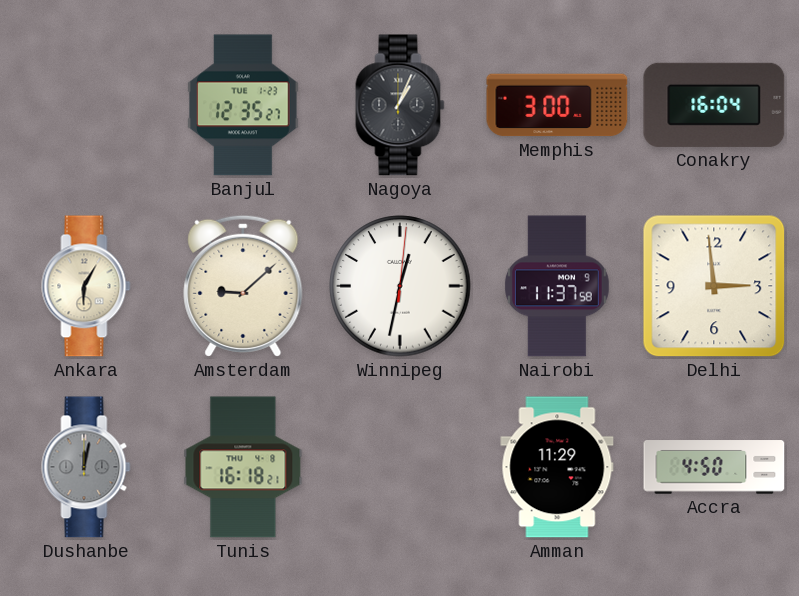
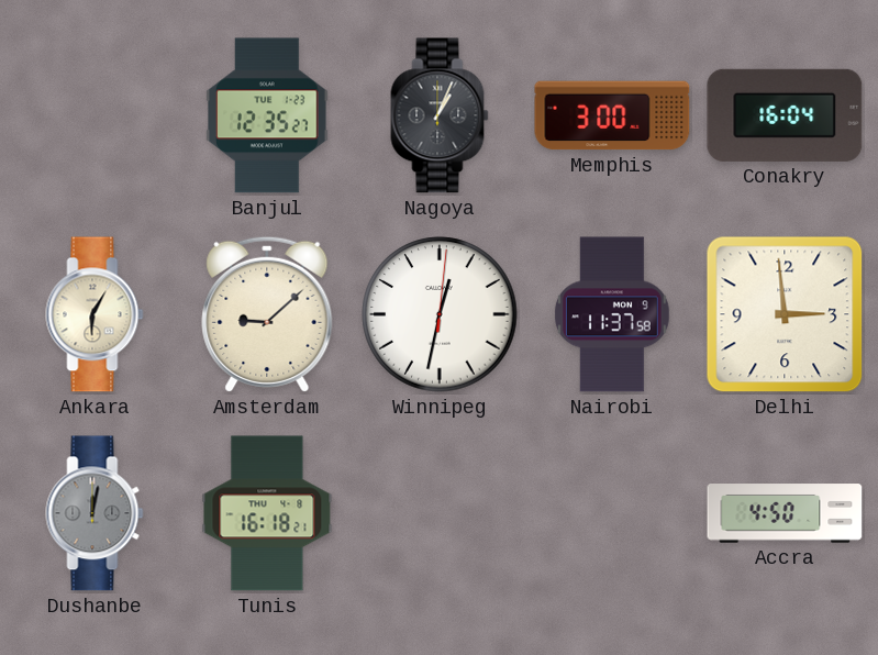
Amman: 11:29 -> none
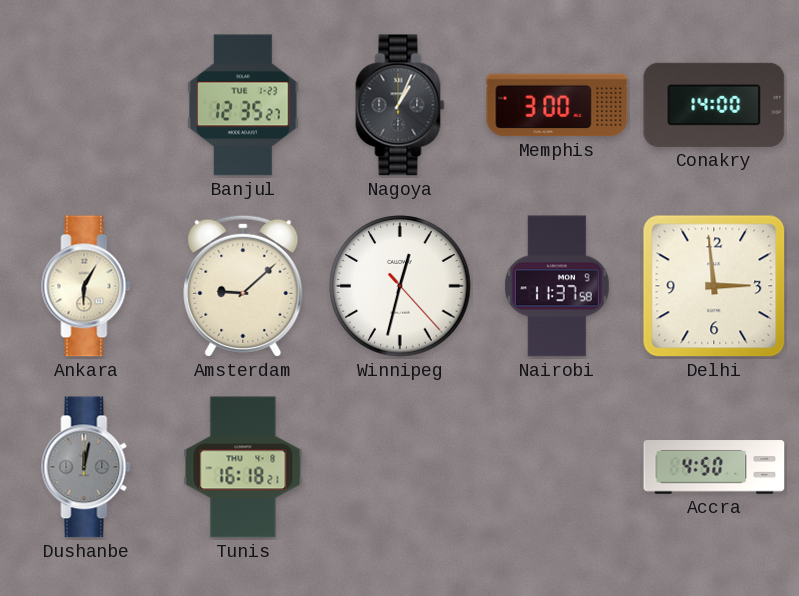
Conakry: 16:04 -> 14:00
Winnipeg: 12:32:01 -> 12:32:23
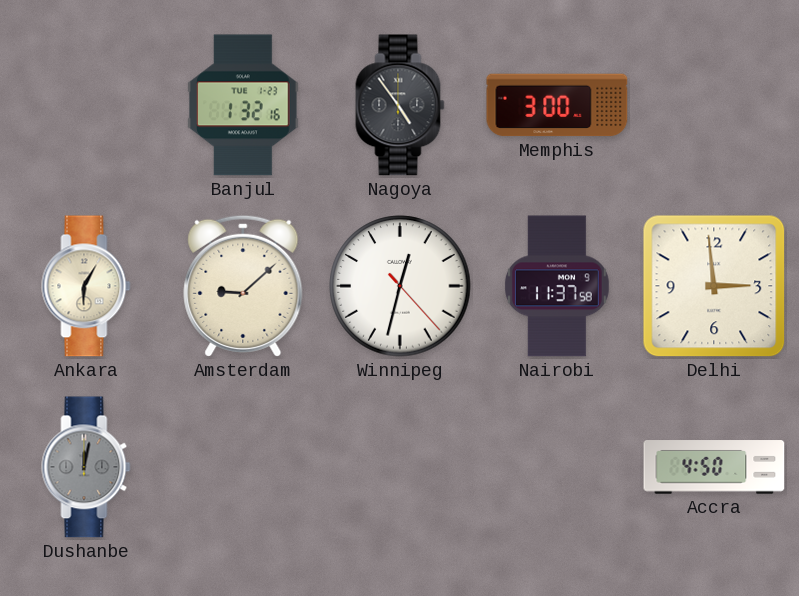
Banjul: 12:35 -> 1:32
Nagoya: 1:04 -> 4:54
Conakry: 14:00 -> none
Tunis: 16:18 -> none
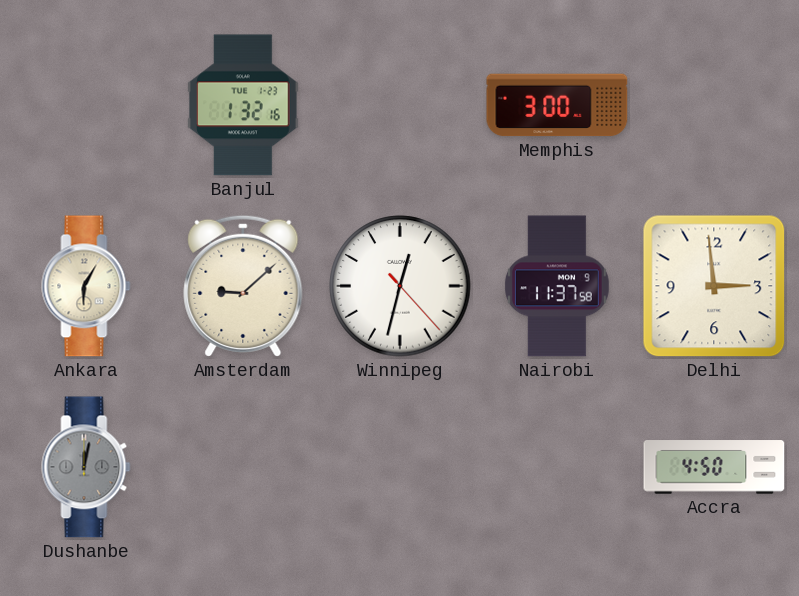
Nagoya: 4:54 -> none
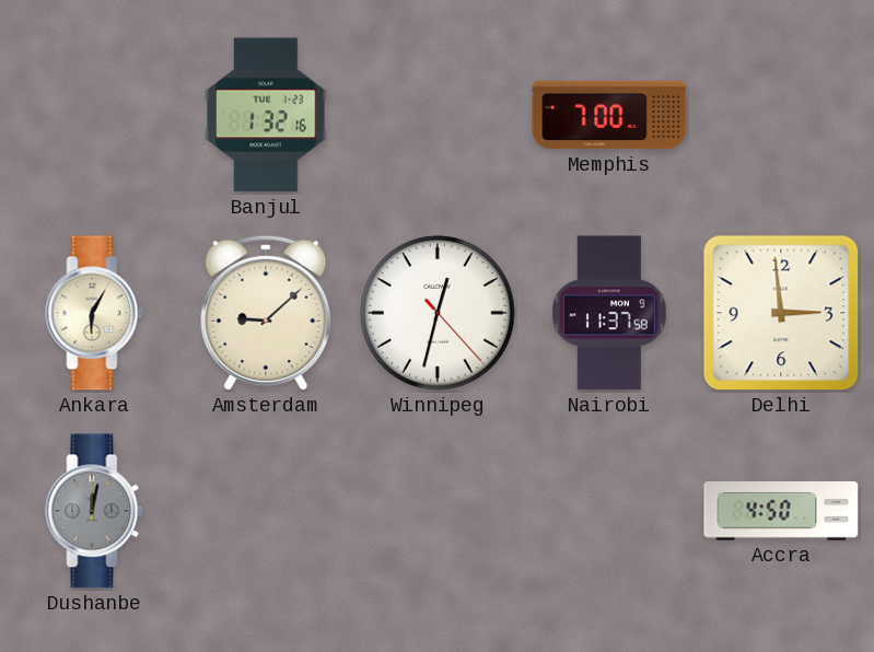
Memphis: 3:00 -> 7:00
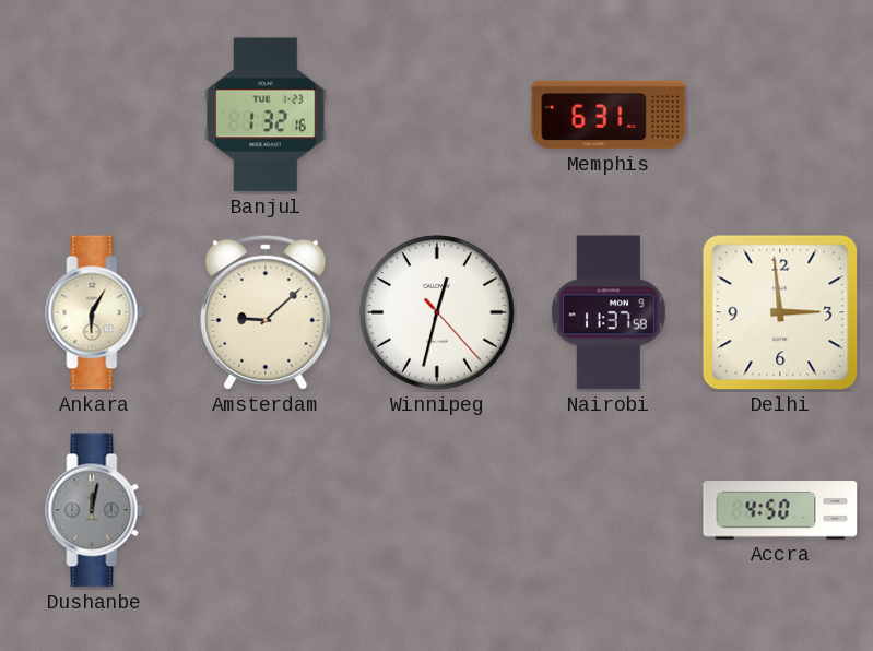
Memphis: 7:00 -> 6:31
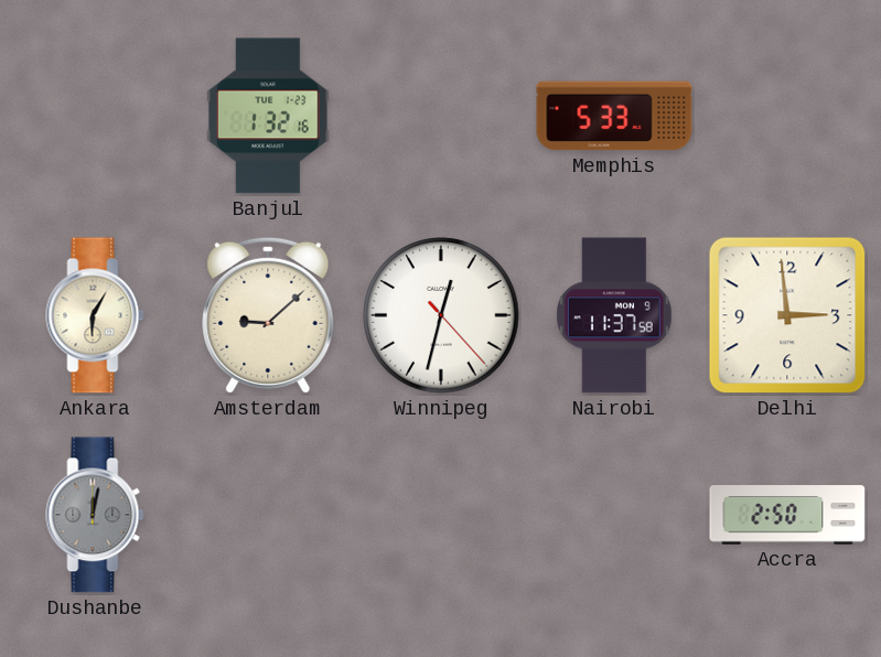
Memphis: 6:31 -> 5:33
Accra: 4:50 -> 2:50
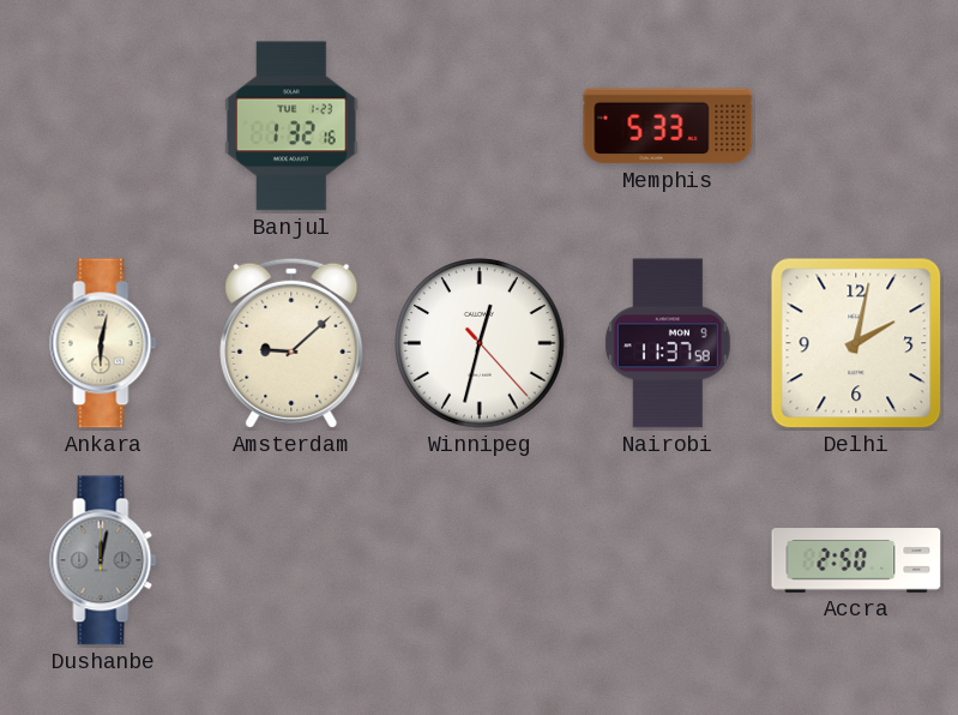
Ankara: 6:05 -> 6:02
Delhi: 2:59 -> 2:02
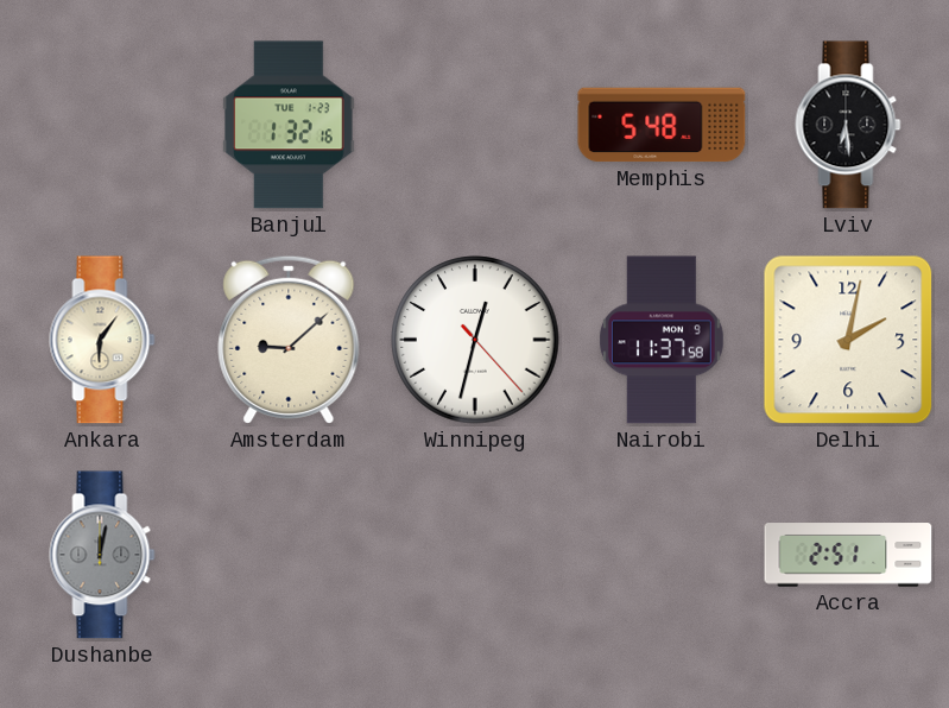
Memphis: 5:33 -> 5:48
Lviv: none -> 6:29
Ankara: 6:02 -> 6:06
Accra: 2:50 -> 2:51
